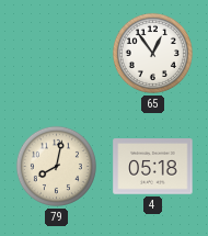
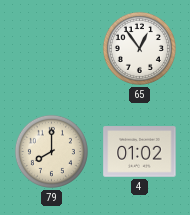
79: 8:02 -> 8:00
4: 05:18 -> 01:02
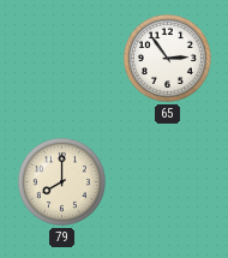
65: 12:54 -> 2:54
4: 01:02 -> none
